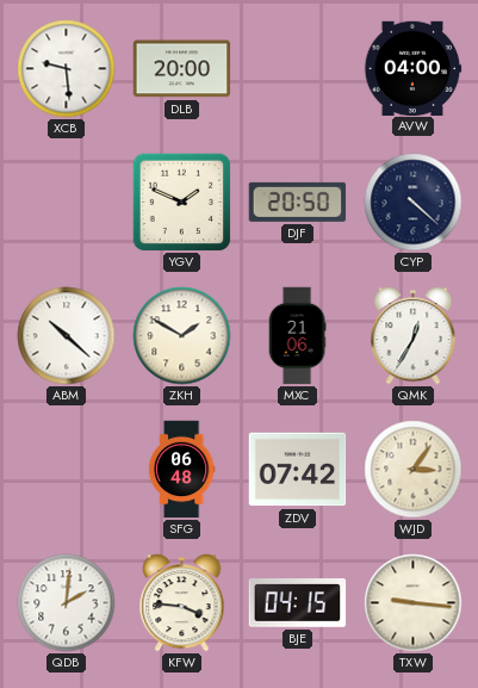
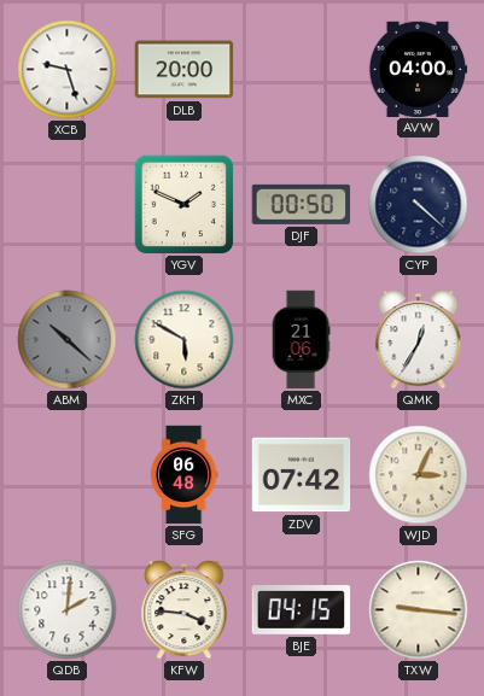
XCB: 9:29 -> 9:27
DJF: 20:50 -> 00:50
ABM dial: white -> grey
ZKH: 1:50 -> 5:50
WJD: 3:06 -> 3:04
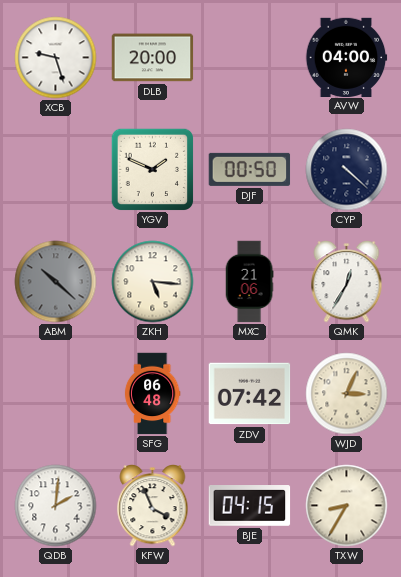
ZKH: 5:50 -> 5:16
KFW: 3:46 -> 3:56
TXW: 9:16 -> 8:35
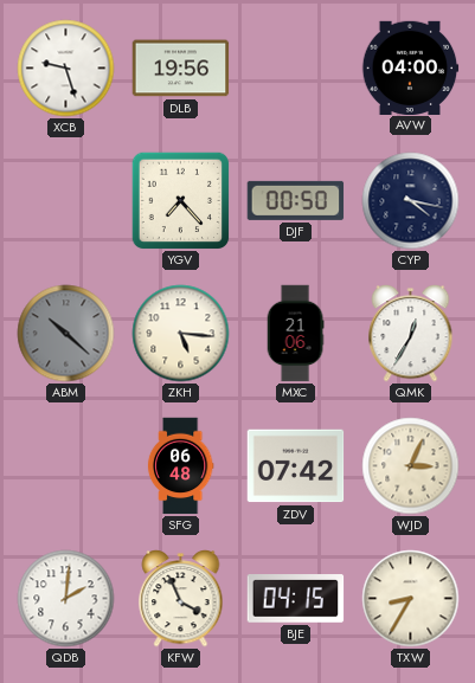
DLB: 20:00 -> 19:56
YGV: 1:49 -> 7:23
CYP: 4:22 -> 4:17
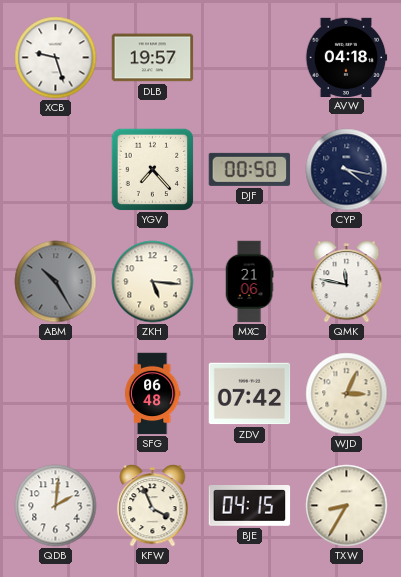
DLB: 19:56 -> 19:57
AVW: 04:00 -> 04:18
ABM: 10:22 -> 10:25
QMK: 12:35 -> 11:47
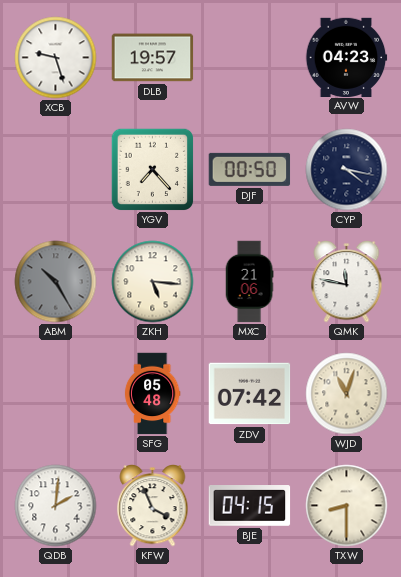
AVW: 04:18 -> 04:23
SFG: 06:48 -> 05:48
WJD: 3:04 -> 11:03
TXW: 8:35 -> 8:30
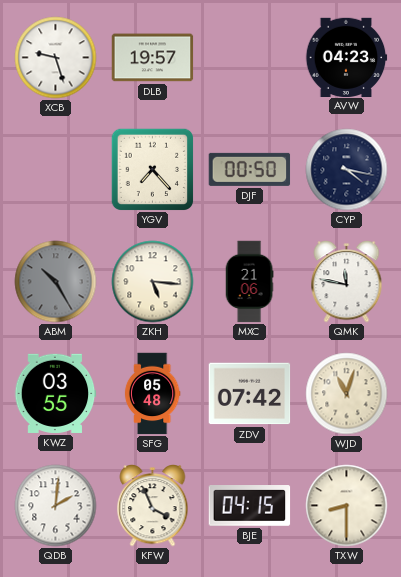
KWZ: none -> 03:55
